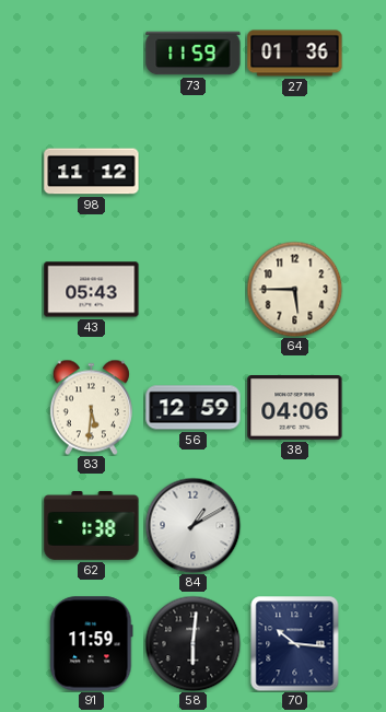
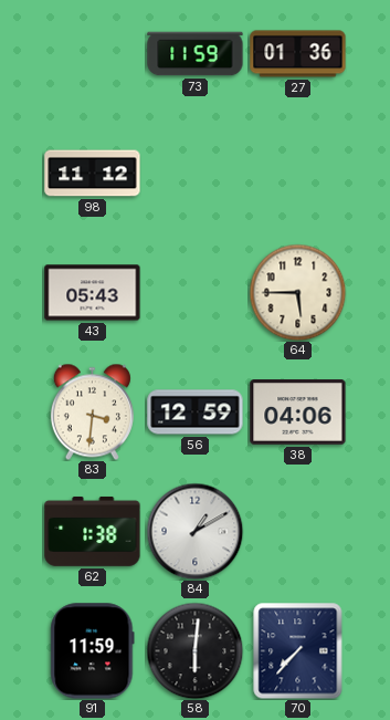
83: 5:31 -> 3:31
70: 10:16 -> 7:37
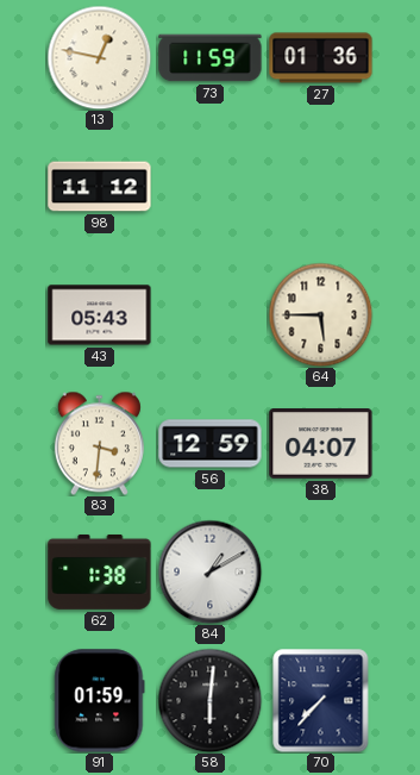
13: none -> 12:47
38: 04:06 -> 04:07
91: 11:59 -> 01:59
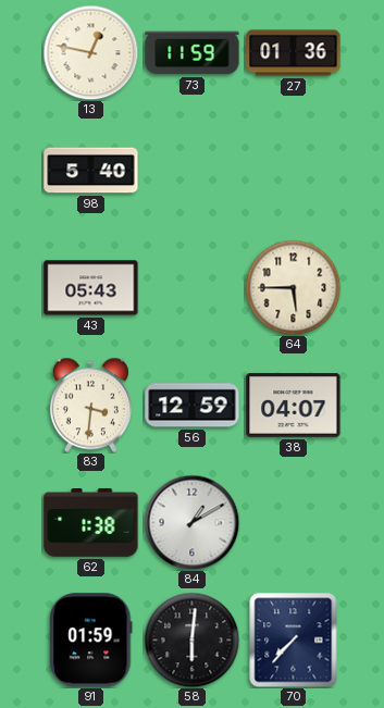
98: 11:12 -> 5:40
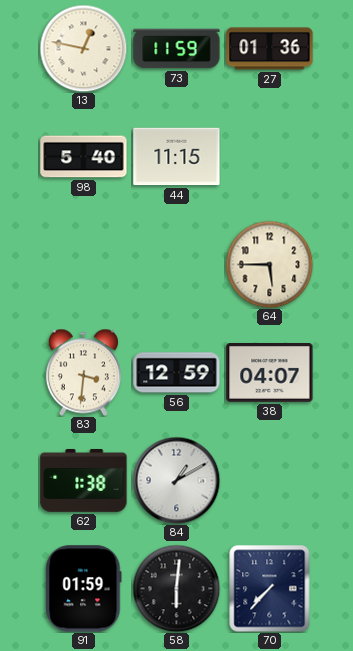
44: none -> 11:15
43: 05:43 -> none
